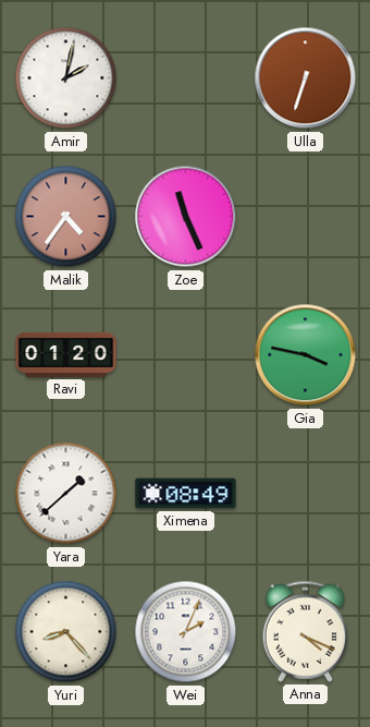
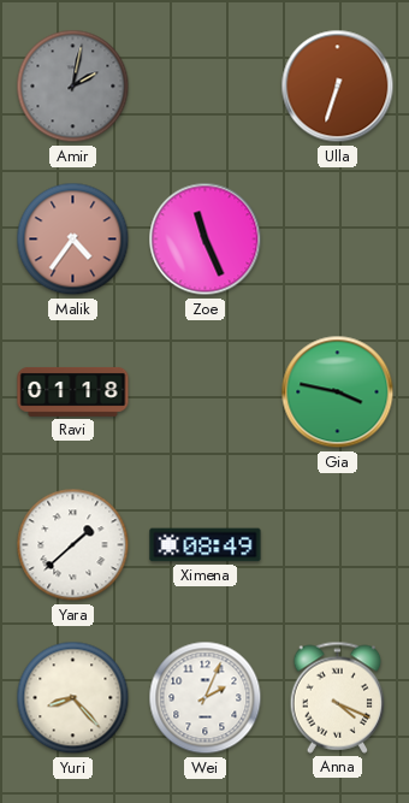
Amir dial: white -> grey
Ravi: 01:20 -> 01:18
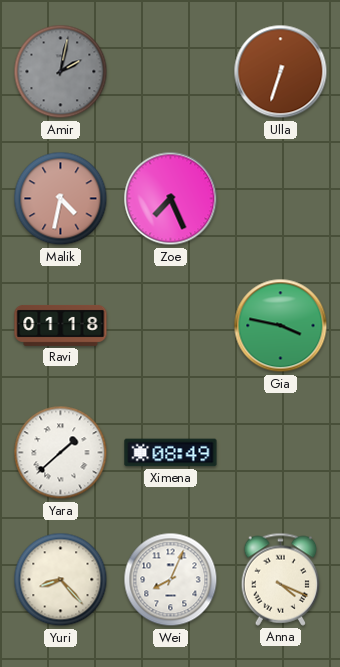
Malik: 4:36 -> 4:32
Zoe: 11:26 -> 7:26
Wei: 2:04 -> 8:04
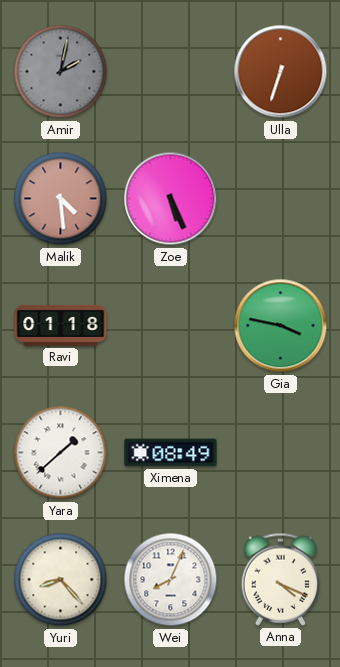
Malik: 4:32 -> 4:29
Zoe: 7:26 -> 5:26
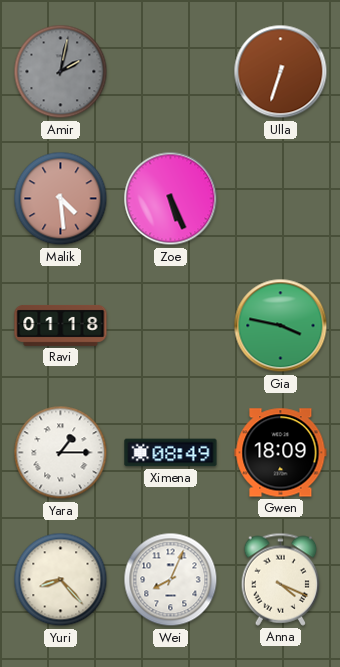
Yara: 1:38 -> 1:15
Gwen: none -> 18:09
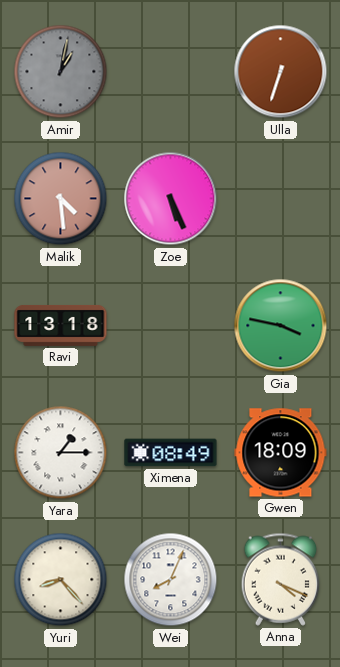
Amir: 2:02 -> 1:02
Ravi: 01:18 -> 13:18
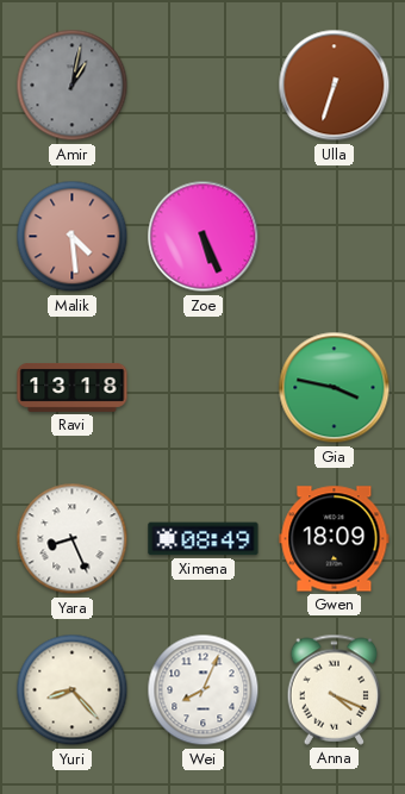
Yara: 1:15 -> 8:26
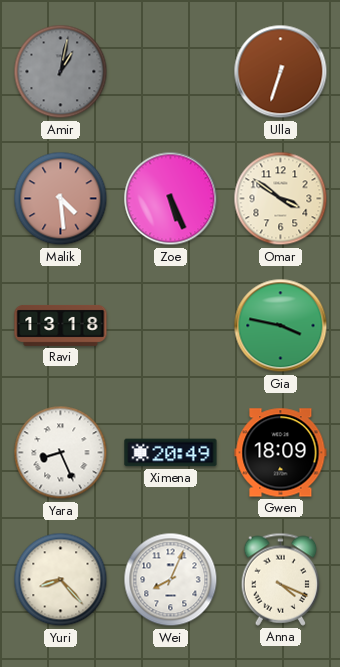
Omar: none -> 3:51
Ximena: 08:49 -> 20:49
